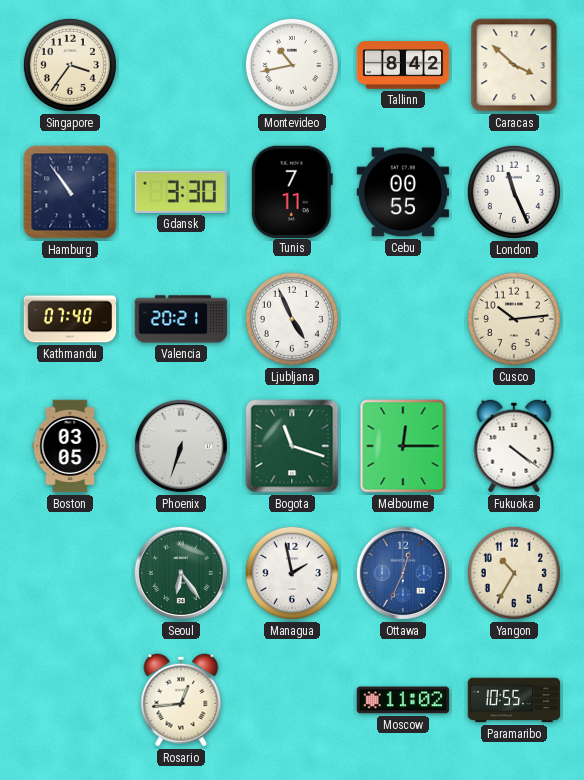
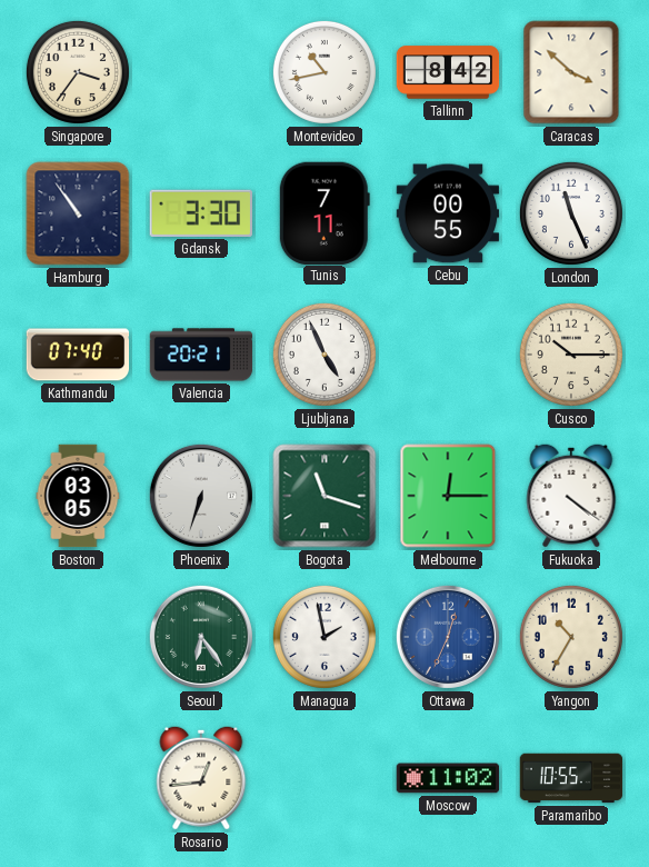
Cusco: 10:14 -> 10:15
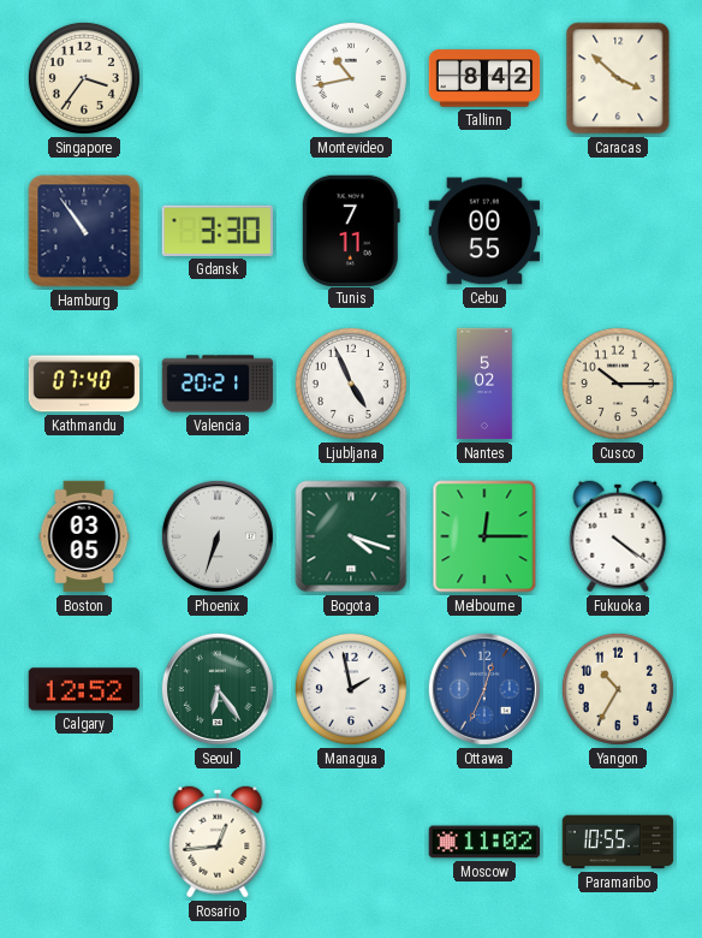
London: 11:26 -> none
Nantes: none -> 5:02
Bogota: 11:18 -> 4:18
Calgary: none -> 12:52
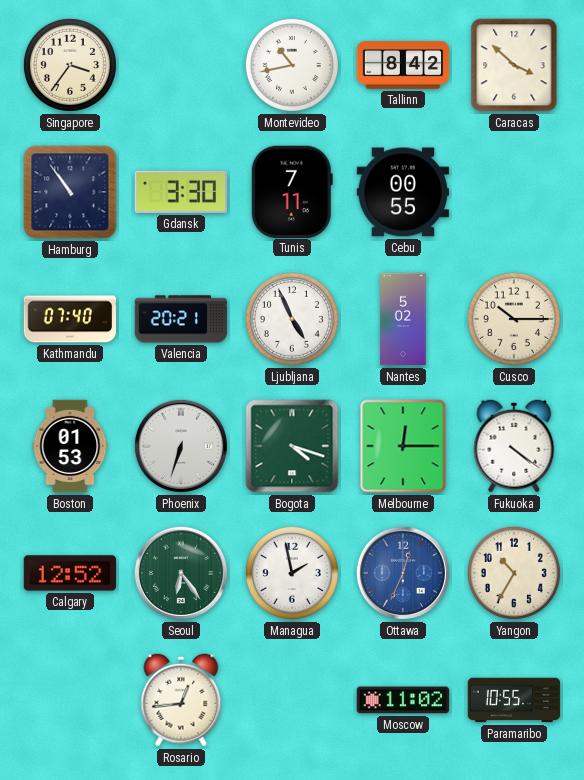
Boston: 03:05 -> 01:53
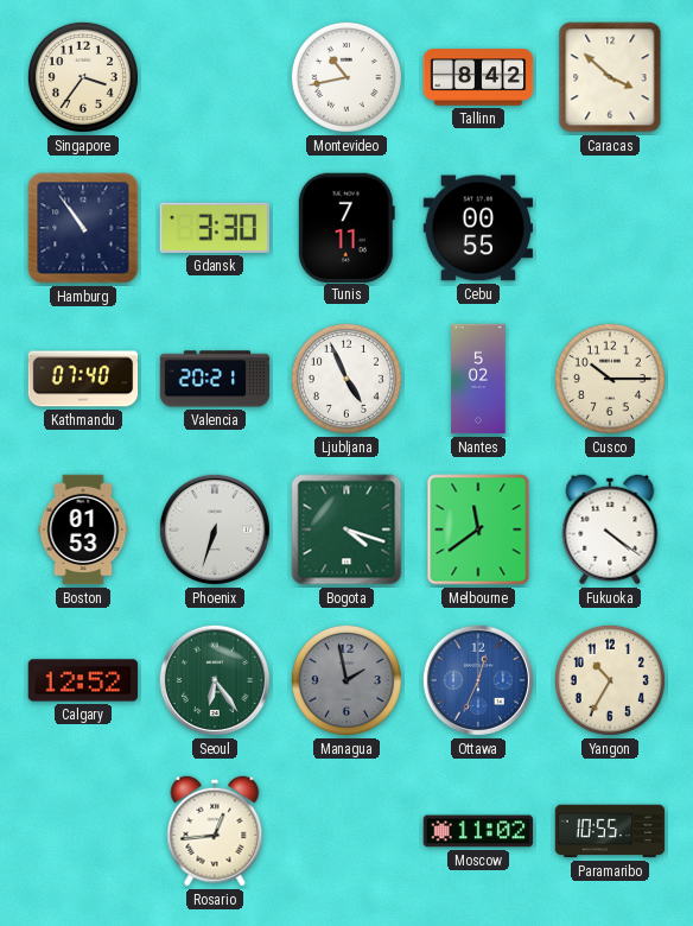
Melbourne: 12:15 -> 11:39
Managua dial: white -> grey
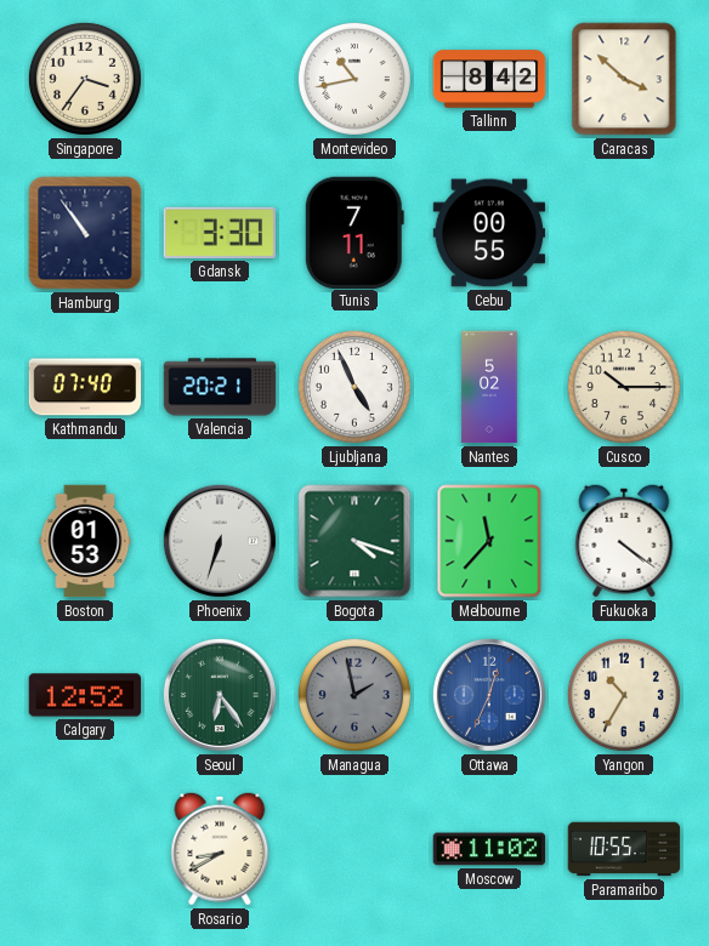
Melbourne: 11:39 -> 11:37
Rosario: 12:44 -> 8:40
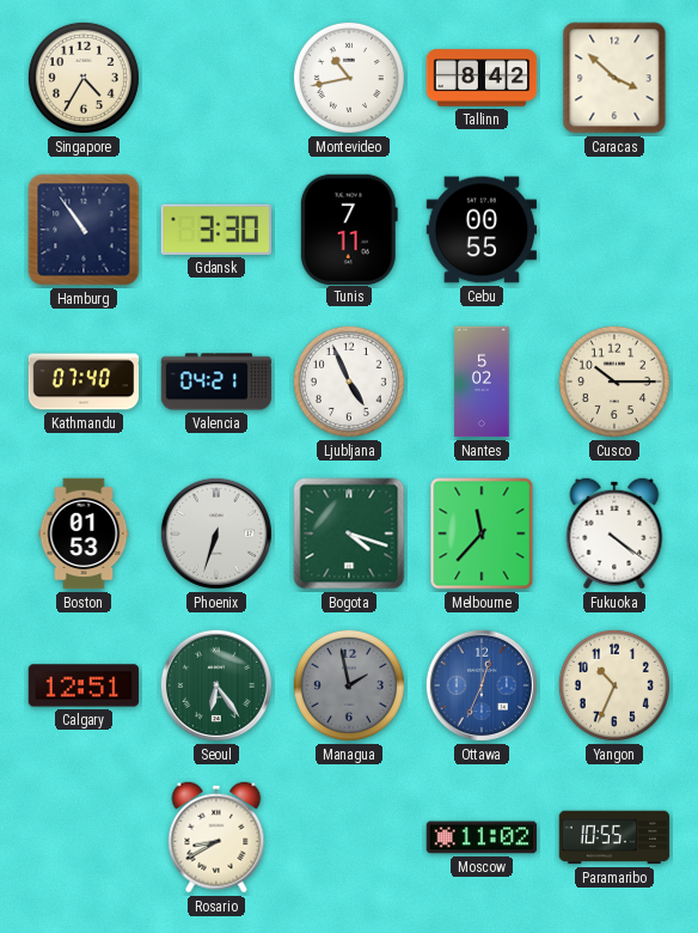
Singapore: 3:36 -> 4:35
Valencia: 20:21 -> 04:21
Calgary: 12:52 -> 12:51
Yangon: 10:35 -> 10:34
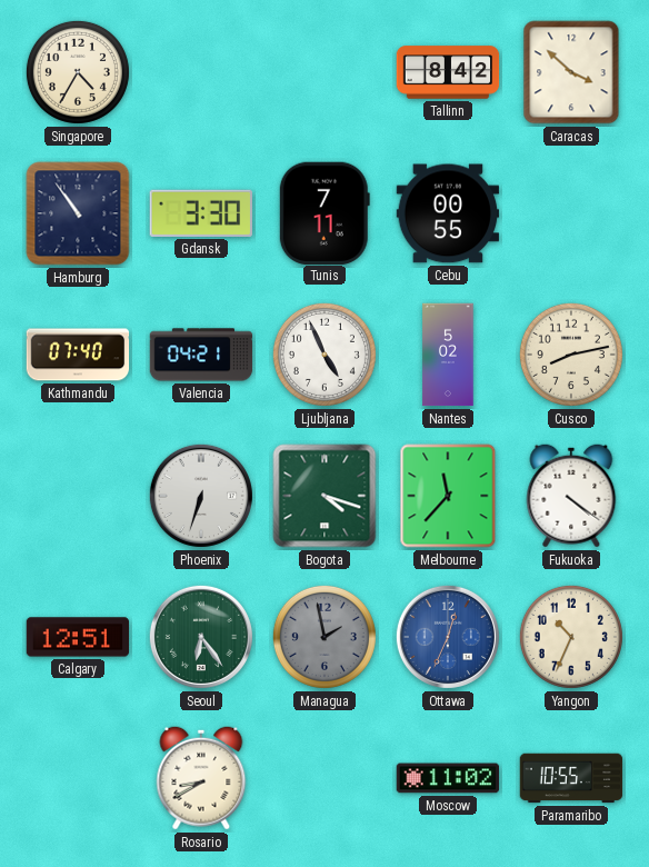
Montevideo: 10:43 -> none
Cusco: 10:15 -> 8:13
Boston: 01:53 -> none
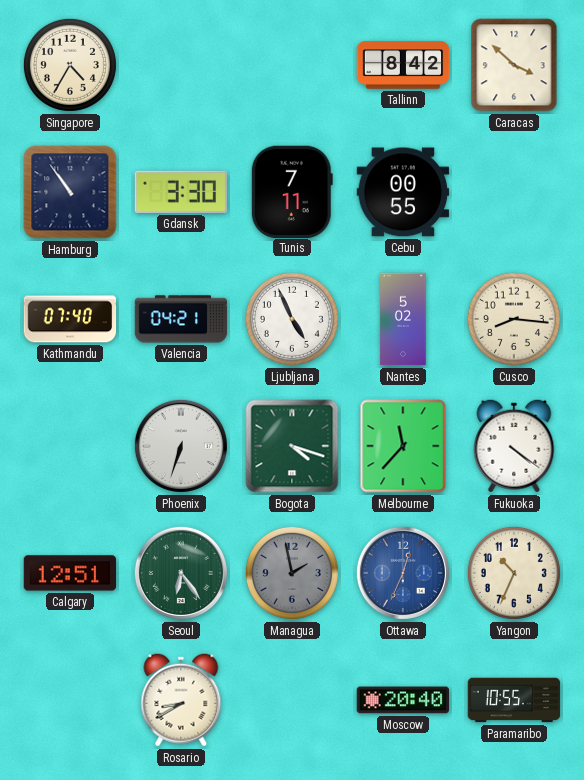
Cusco: 8:13 -> 8:16
Moscow: 11:02 -> 20:40
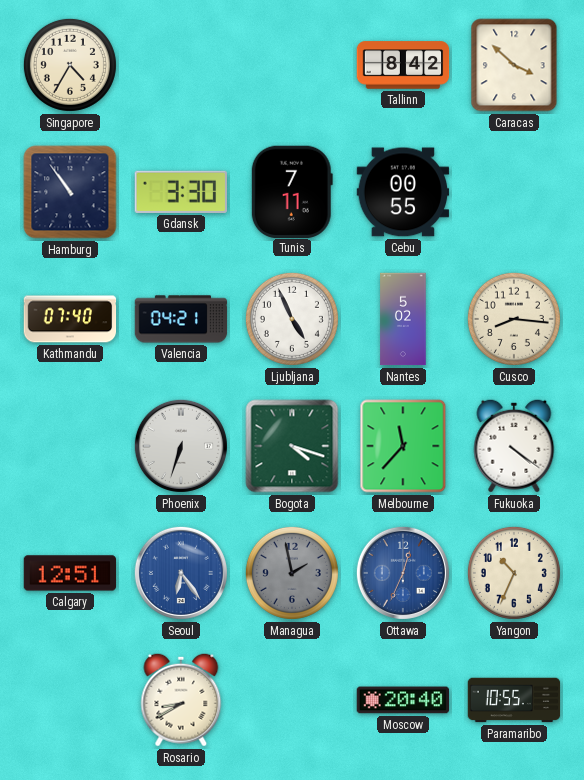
Seoul dial: green -> blue
